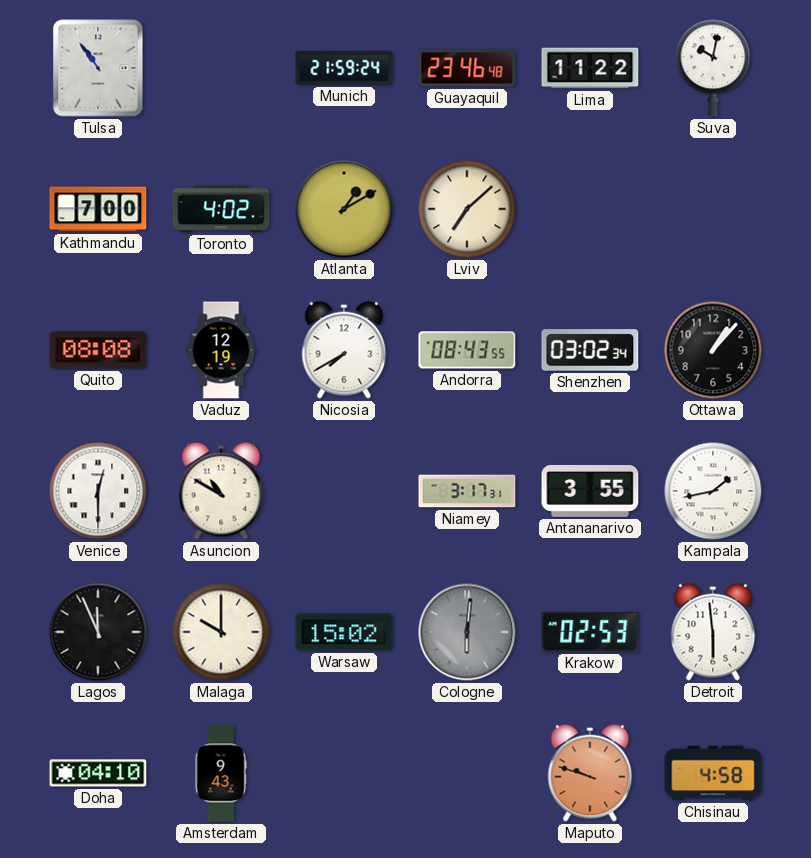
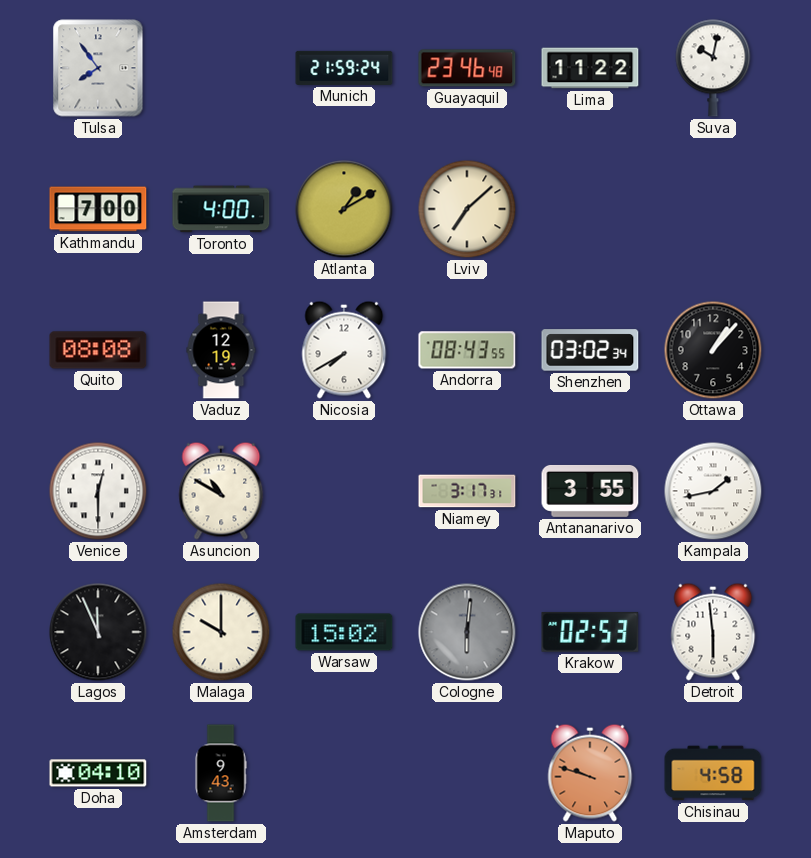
Tulsa: 10:54 -> 7:54
Toronto: 4:02 -> 4:00
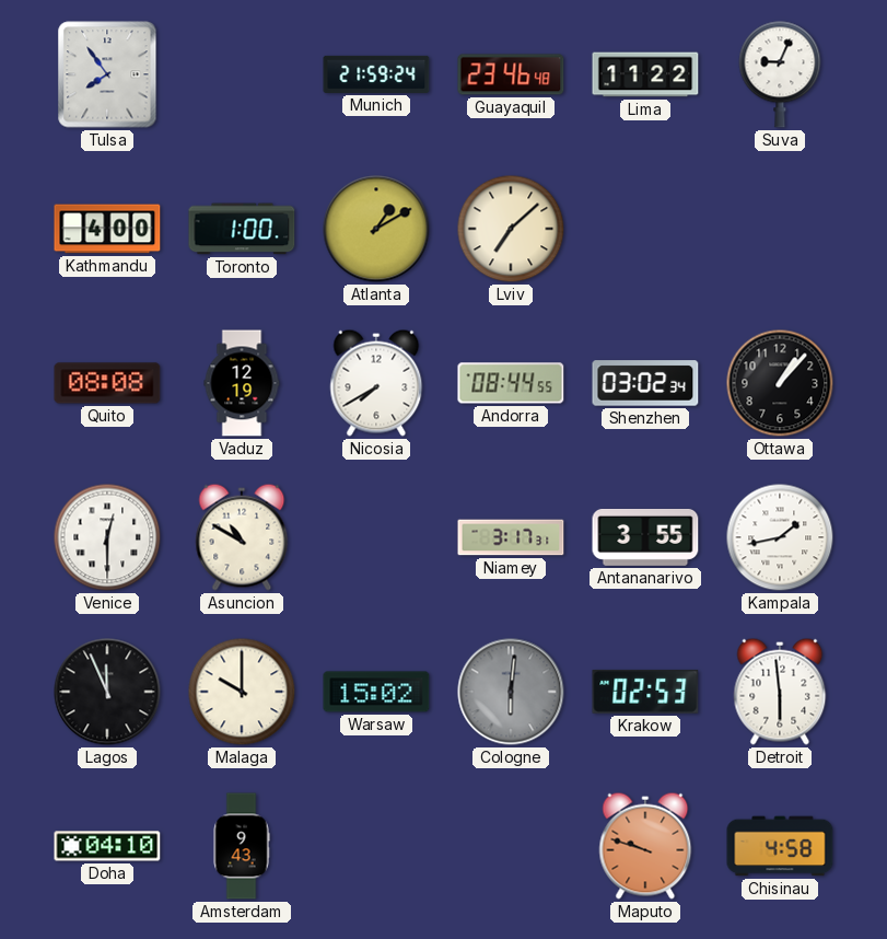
Suva: 10:02 -> 9:04
Kathmandu: 7:00 -> 4:00
Toronto: 4:00 -> 1:00
Andorra: 08:43 -> 08:44
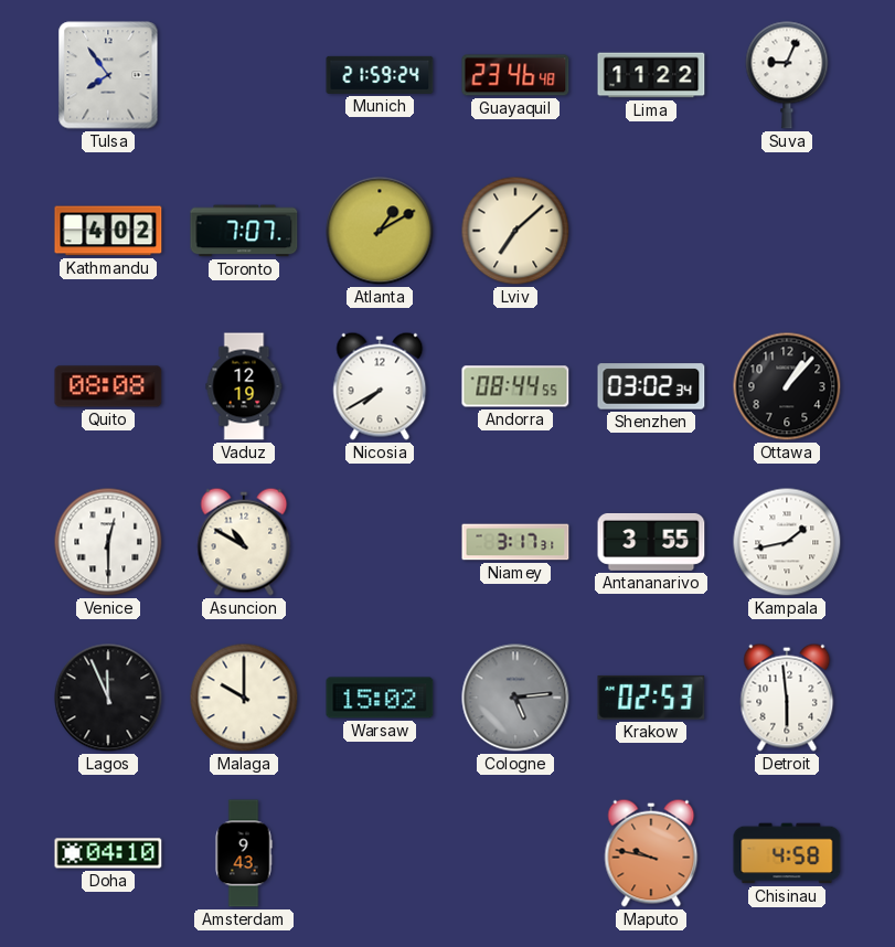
Kathmandu: 4:00 -> 4:02
Toronto: 1:00 -> 7:07
Cologne: 6:01 -> 5:14
Maputo: 9:48 -> 9:47
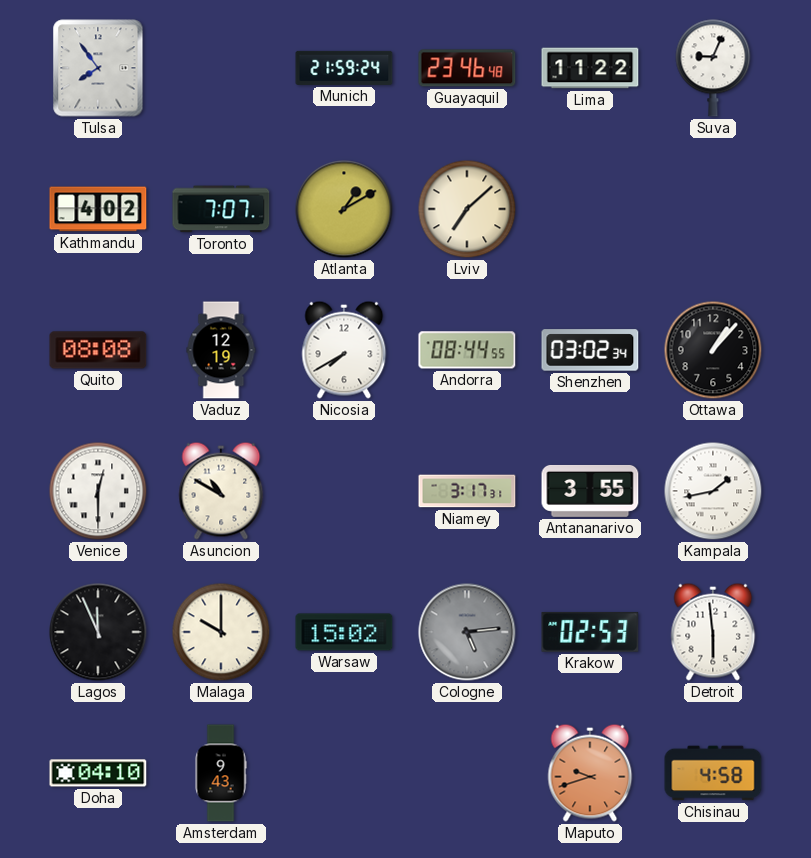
Maputo: 9:47 -> 9:42
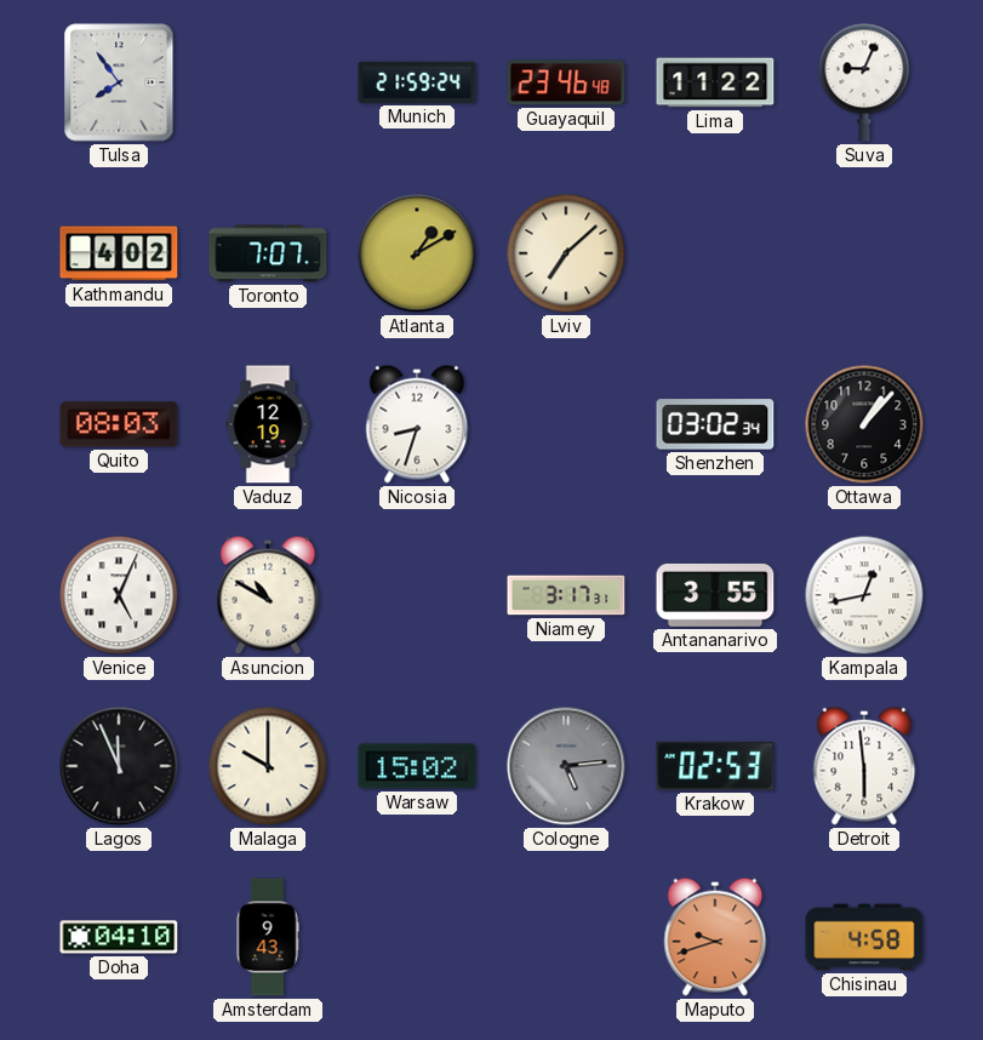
Quito: 08:08 -> 08:03
Nicosia: 7:40 -> 8:33
Andorra: 08:44 -> none
Venice: 12:30 -> 5:04
Kampala: 1:43 -> 12:43
